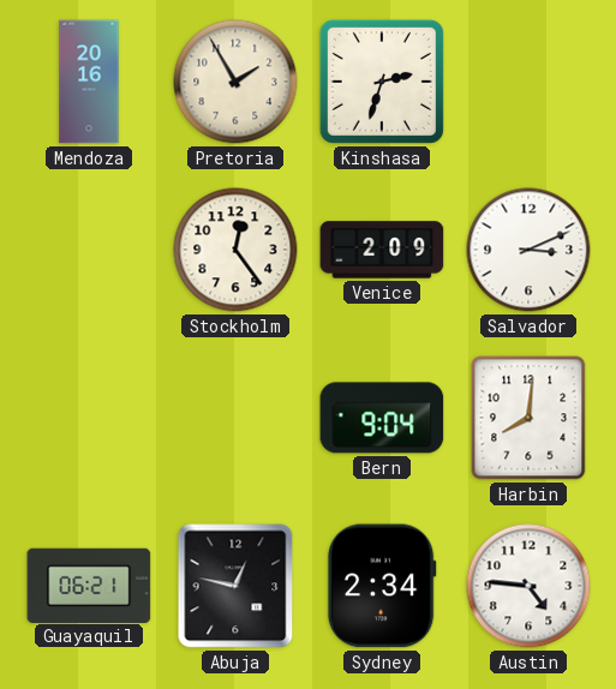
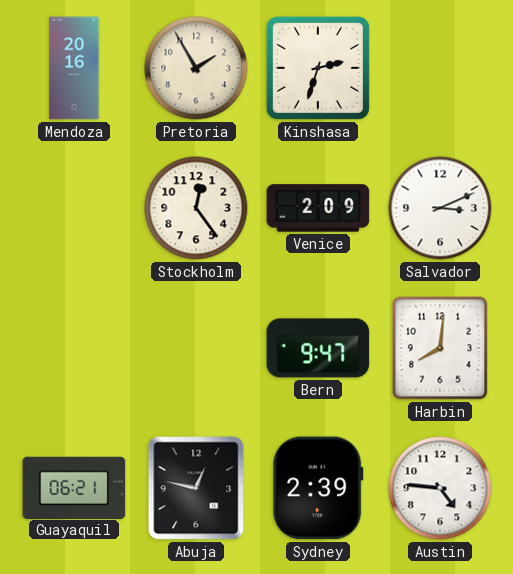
Bern: 9:04 -> 9:47
Sydney: 2:34 -> 2:39
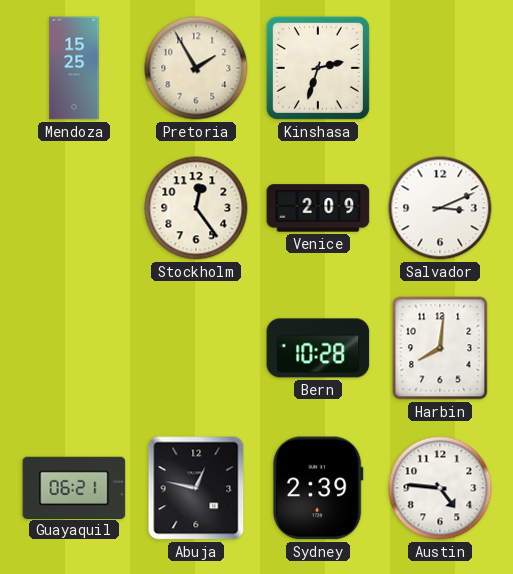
Mendoza: 20:16 -> 15:25
Bern: 9:47 -> 10:28
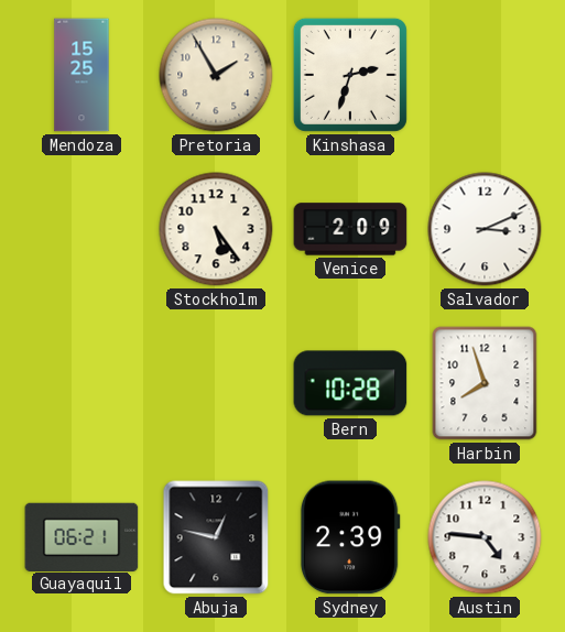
Stockholm: 12:24 -> 5:24
Harbin: 8:01 -> 7:57
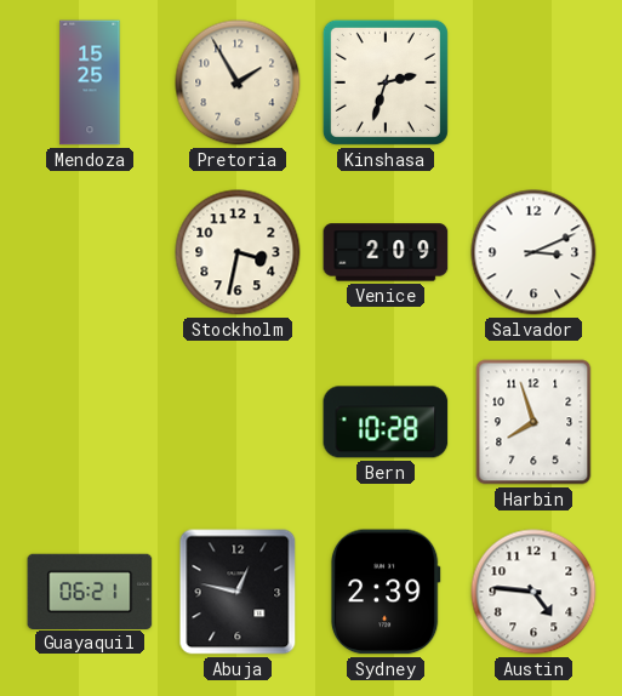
Stockholm: 5:24 -> 3:32
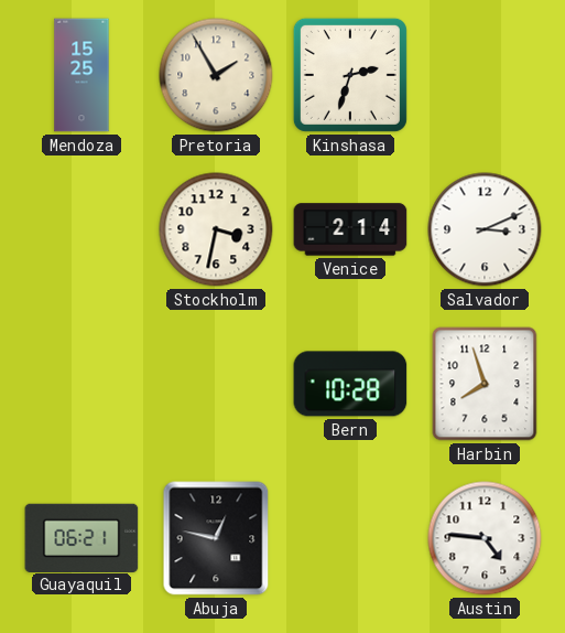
Venice: 2:09 -> 2:14
Sydney: 2:39 -> none
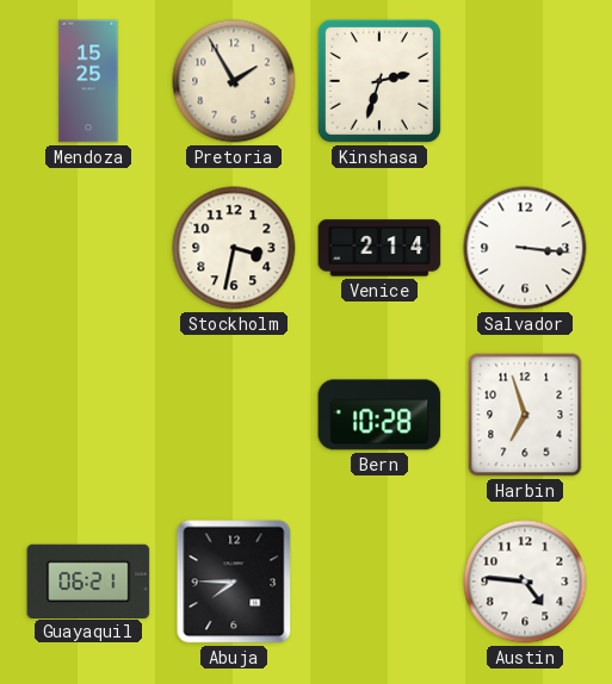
Salvador: 3:11 -> 3:16
Harbin: 7:57 -> 6:57
Abuja: 12:47 -> 7:45
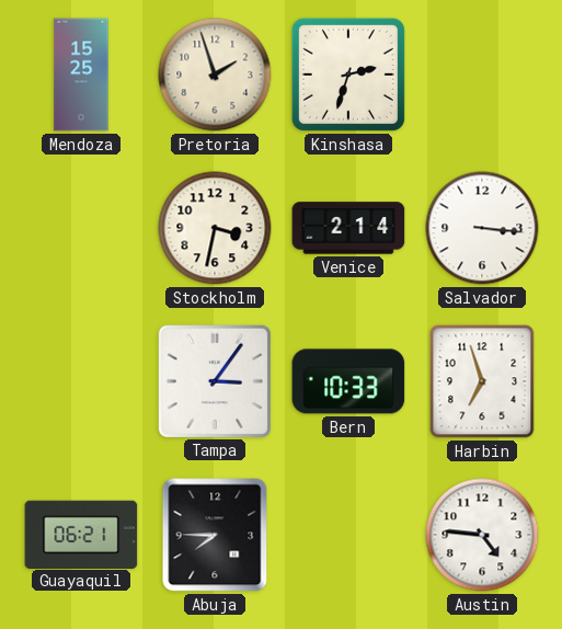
Pretoria: 1:55 -> 1:57
Tampa: none -> 3:06
Bern: 10:28 -> 10:33
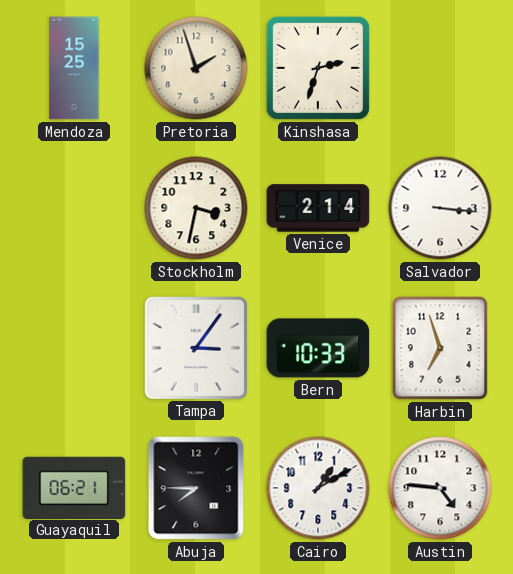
Cairo: none -> 1:10
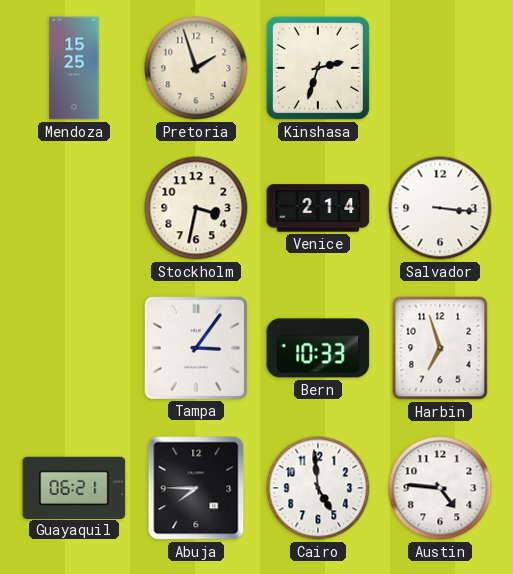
Cairo: 1:10 -> 4:59
